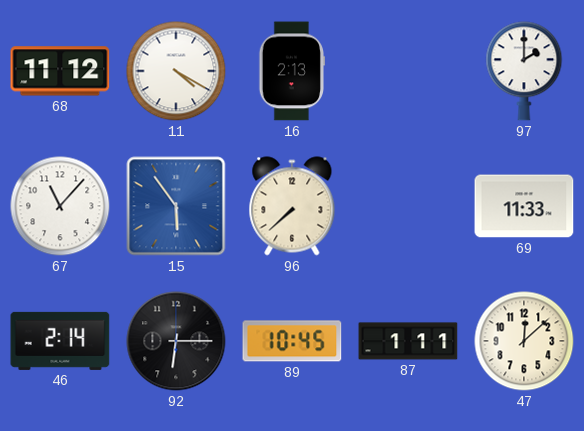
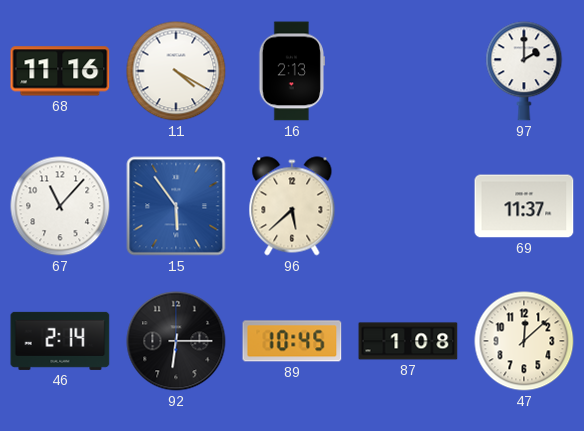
68: 11:12 -> 11:16
96: 7:38 -> 5:38
69: 11:33 -> 11:37
87: 1:11 -> 1:08
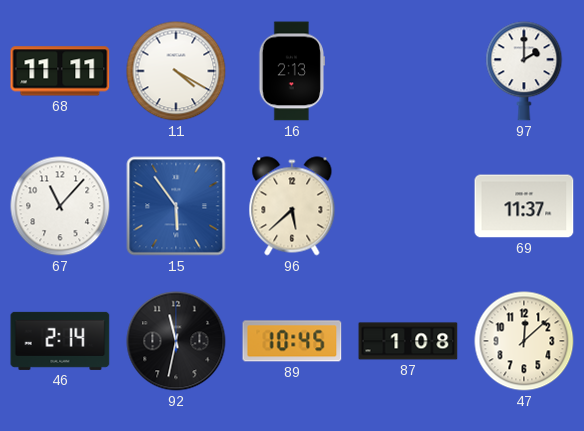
68: 11:16 -> 11:11
92: 6:15 -> 11:32
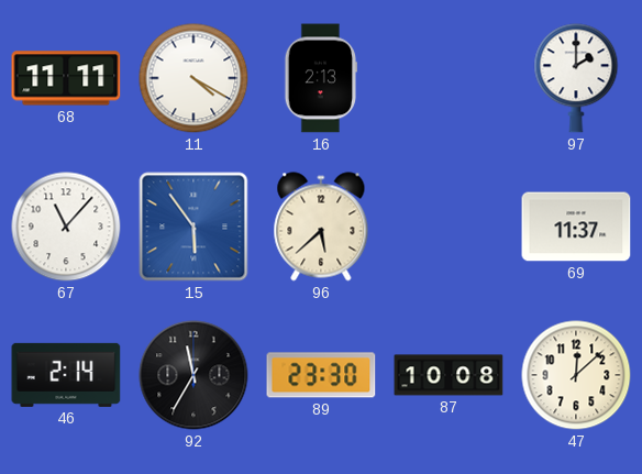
92: 11:32 -> 11:35
89: 10:45 -> 23:30
87: 1:08 -> 10:08
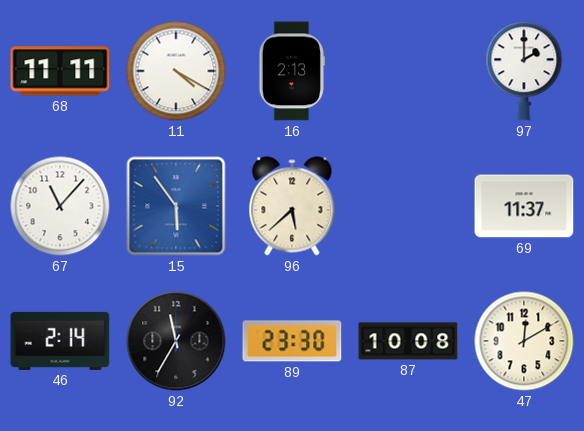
47: 12:08 -> 12:10
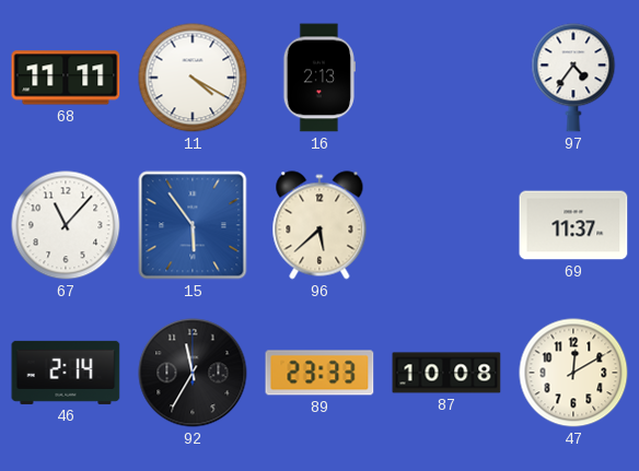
97: 2:00 -> 4:36
89: 23:30 -> 23:33
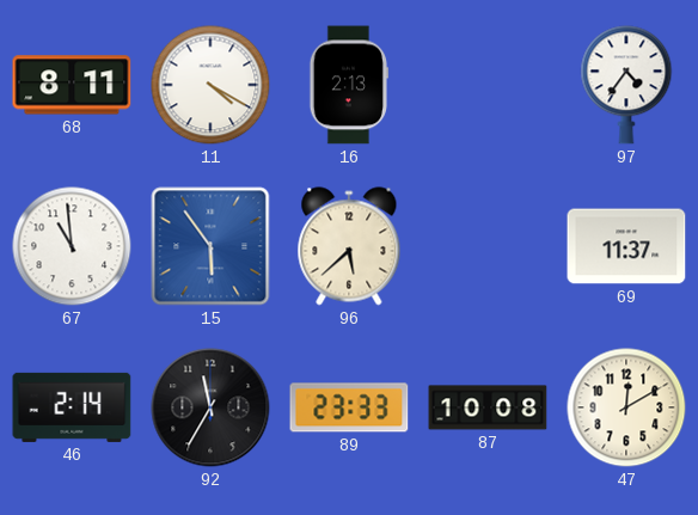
68: 11:11 -> 8:11
67: 11:07 -> 10:59
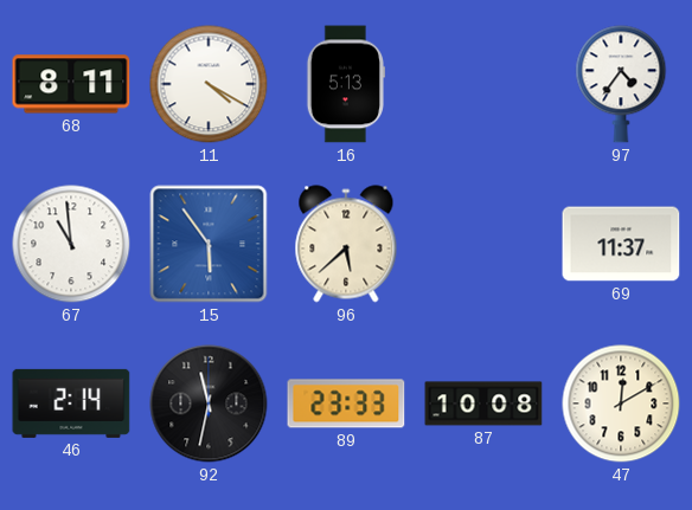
16: 2:13 -> 5:13
92: 11:35 -> 11:32
